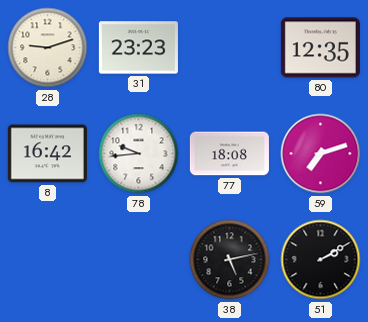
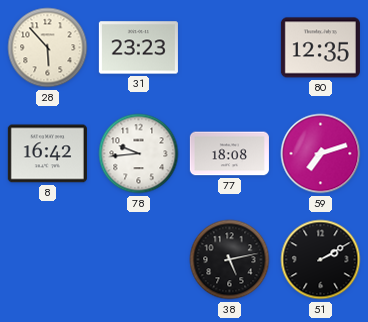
28: 9:12 -> 5:53
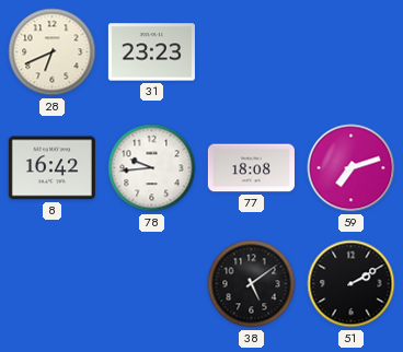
28: 5:53 -> 6:41
80: 12:35 -> none
38: 5:13 -> 5:09
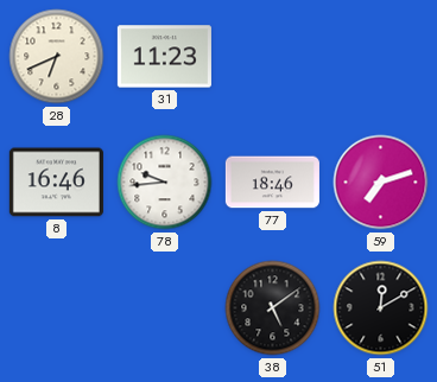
31: 23:23 -> 11:23
8: 16:42 -> 16:46
77: 18:08 -> 18:46
51: 2:10 -> 12:10
